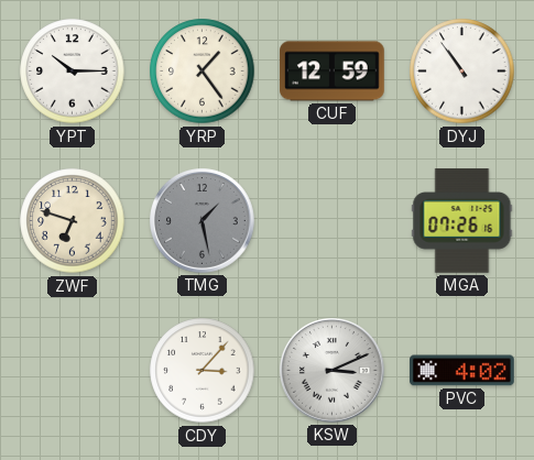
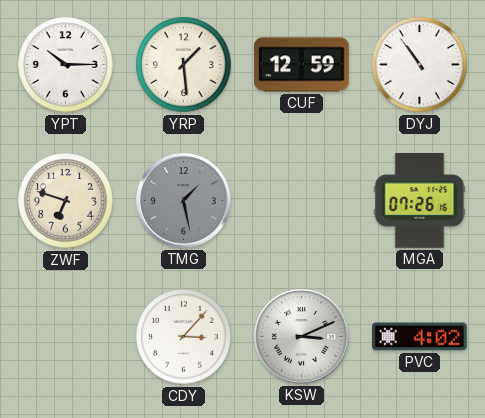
YRP: 1:24 -> 1:29
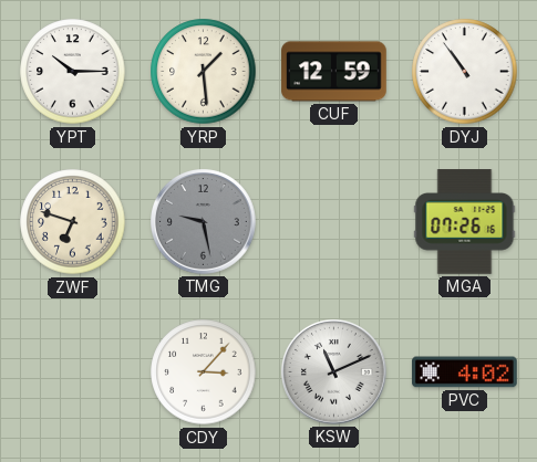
TMG: 1:28 -> 9:28
KSW: 3:11 -> 11:11
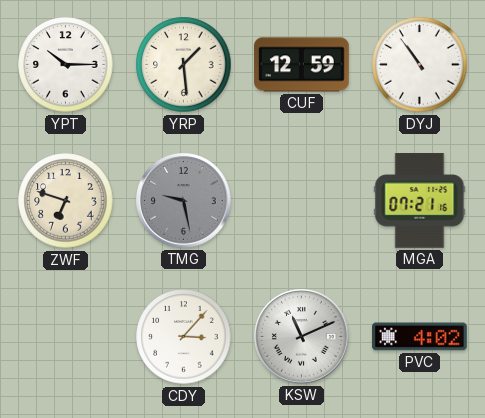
MGA: 07:26 -> 07:21
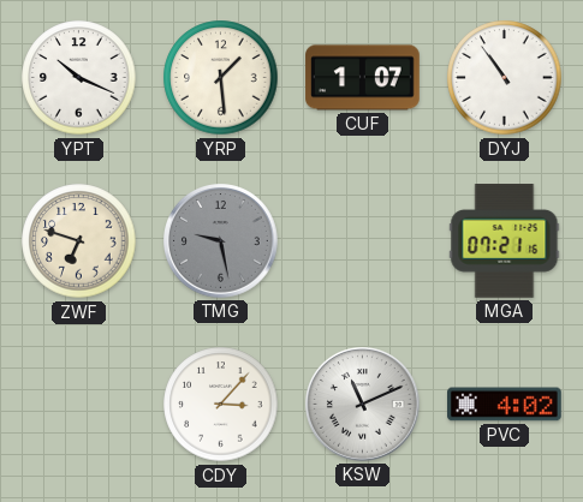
YPT: 10:15 -> 10:19
CUF: 12:59 -> 1:07
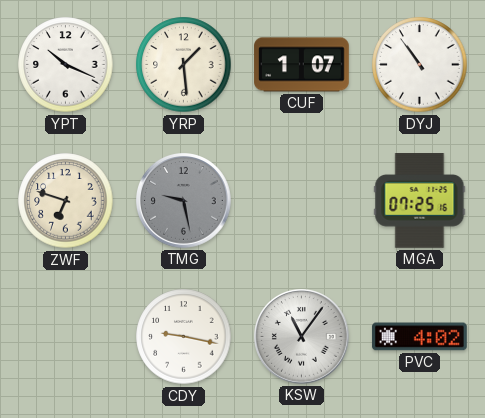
MGA: 07:21 -> 07:25
CDY: 3:07 -> 9:17
KSW: 11:11 -> 11:06
